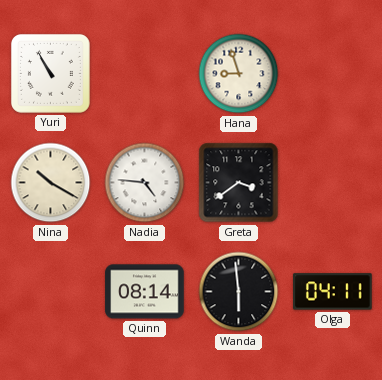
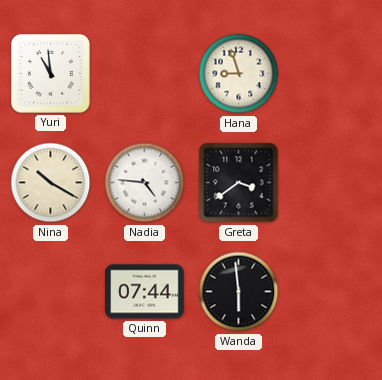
Yuri: 10:55 -> 10:59
Quinn: 08:14 -> 07:44
Olga: 04:11 -> none
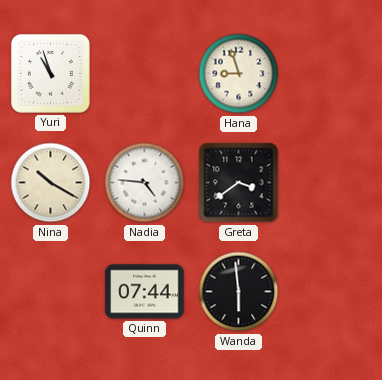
Yuri: 10:59 -> 10:57
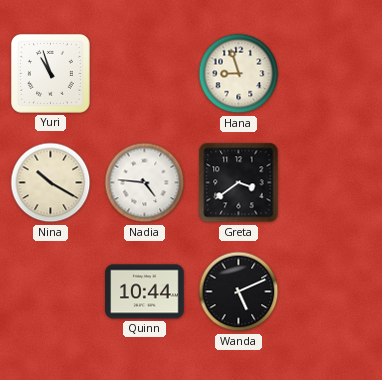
Quinn: 07:44 -> 10:44
Wanda: 5:59 -> 5:11
